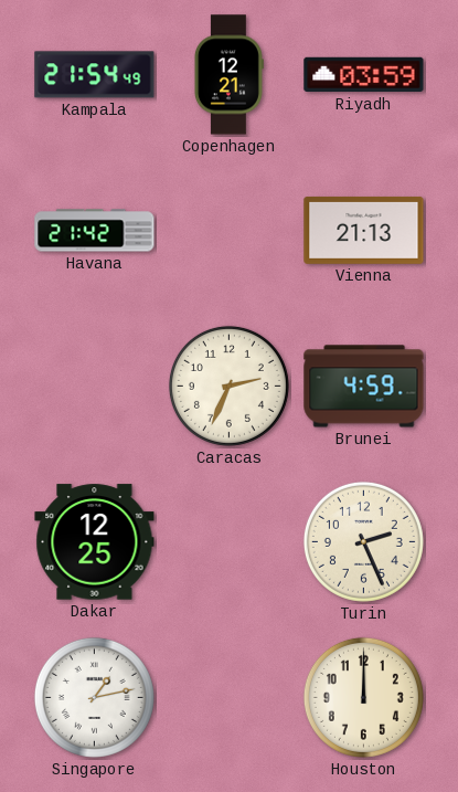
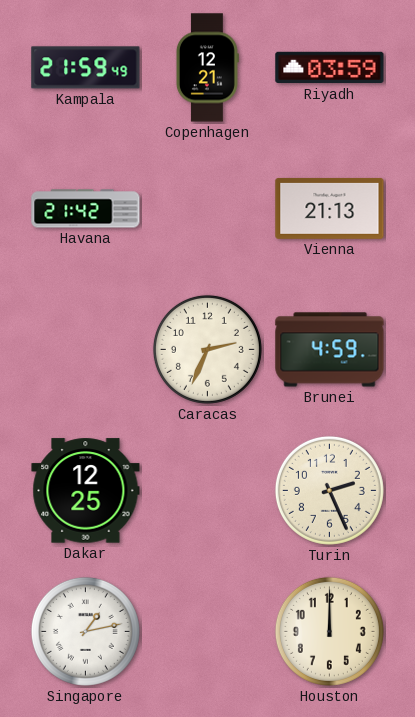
Kampala: 21:54 -> 21:59
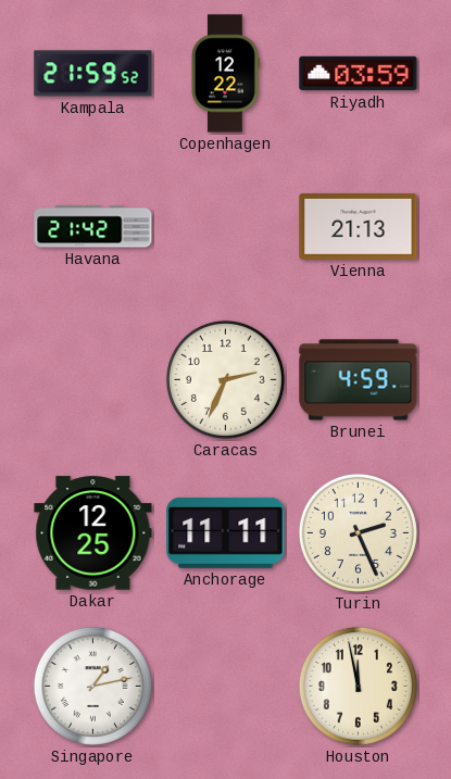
Kampala: 21:59:49 -> 21:59:52
Copenhagen: 12:21 -> 12:22
Anchorage: none -> 11:11
Houston: 12:00 -> 11:58
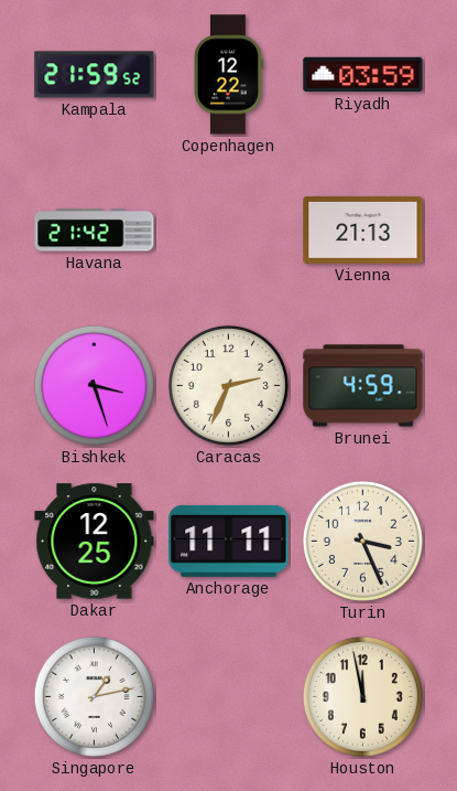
Bishkek: none -> 3:27
Turin: 2:26 -> 3:26
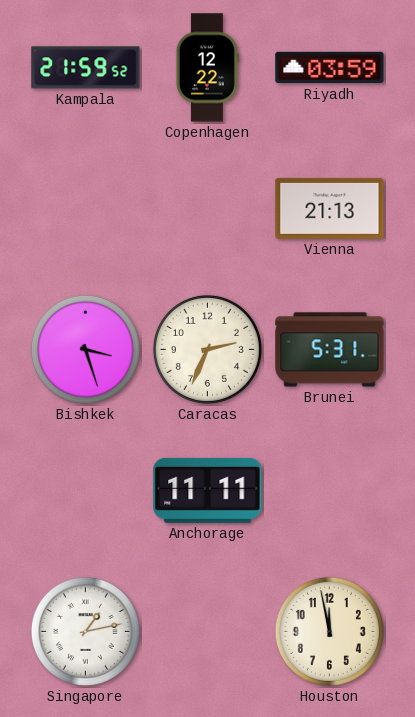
Havana: 21:42 -> none
Brunei: 4:59 -> 5:31
Dakar: 12:25 -> none
Turin: 3:26 -> none
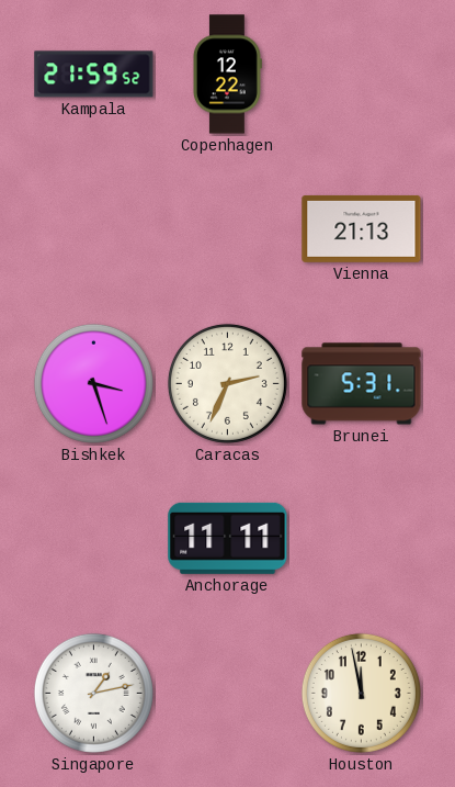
Riyadh: 03:59 -> none
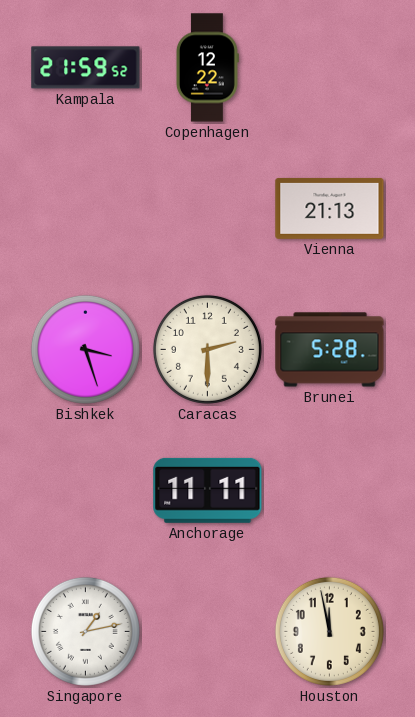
Caracas: 2:34 -> 2:30
Brunei: 5:31 -> 5:28
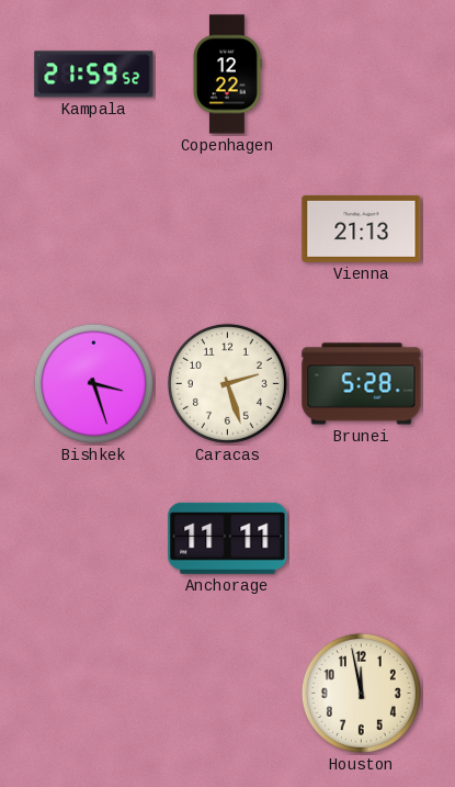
Caracas: 2:30 -> 2:27
Singapore: 1:13 -> none
